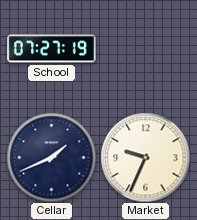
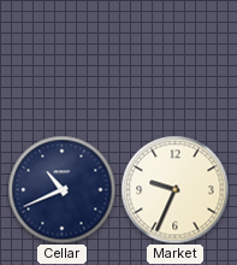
School: 07:27 -> none
Cellar: 1:41 -> 10:41
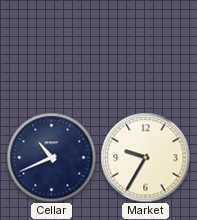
Market: 9:34 -> 9:35
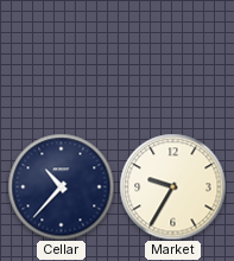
Cellar: 10:41 -> 10:37
